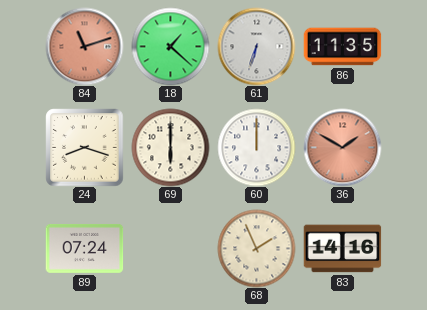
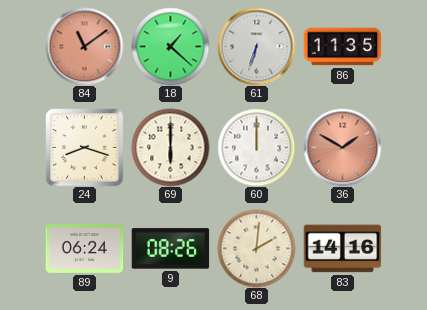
84: 11:12 -> 11:09
89: 07:24 -> 06:24
9: none -> 08:26
68: 1:56 -> 2:01
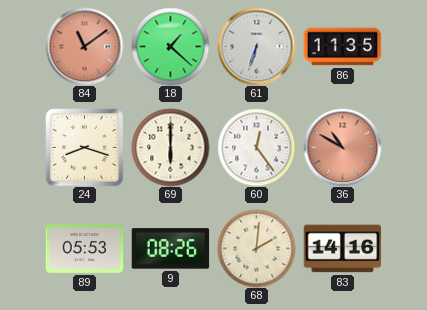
60: 12:00 -> 12:24
36: 1:50 -> 10:50
89: 06:24 -> 05:53
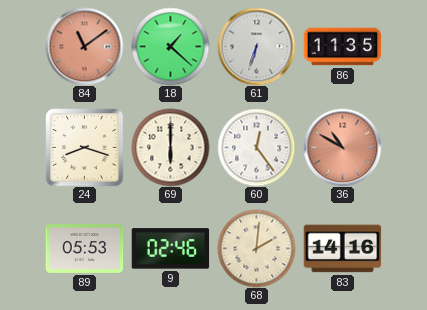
9: 08:26 -> 02:46
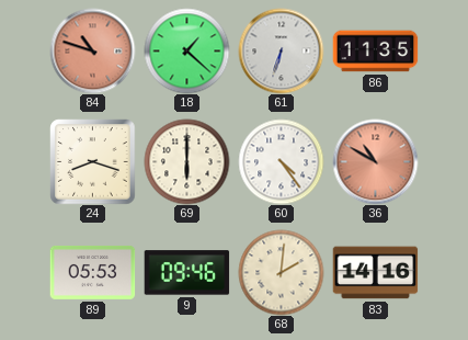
84: 11:09 -> 10:48
60: 12:24 -> 4:24
9: 02:46 -> 09:46
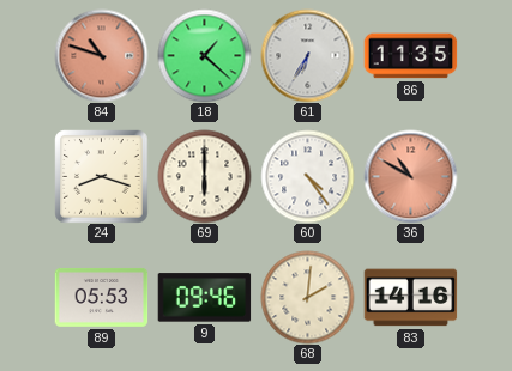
61: 6:33 -> 6:35
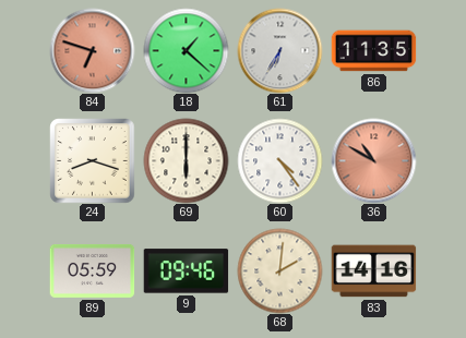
84: 10:48 -> 6:48
89: 05:53 -> 05:59
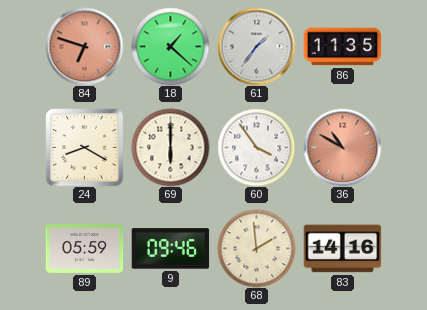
61: 6:35 -> 1:36
24: 8:18 -> 8:20
60: 4:24 -> 3:54
68: 2:01 -> 1:59
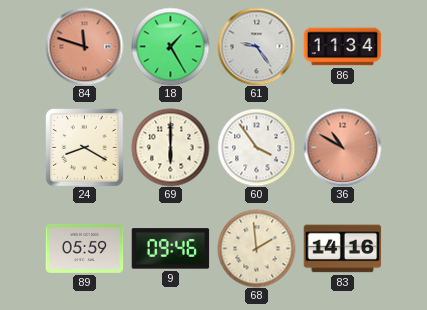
84: 6:48 -> 11:48
18: 1:22 -> 1:25
61: 1:36 -> 9:24
86: 11:35 -> 11:34
